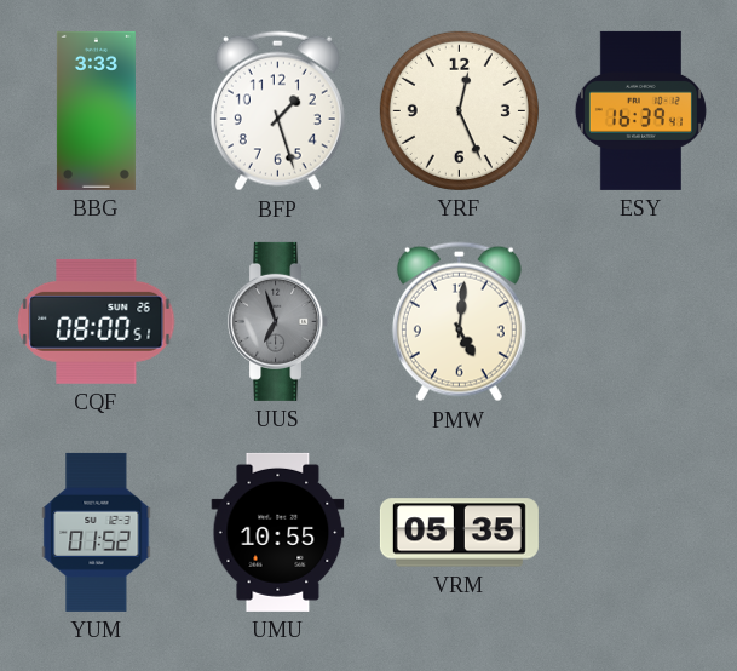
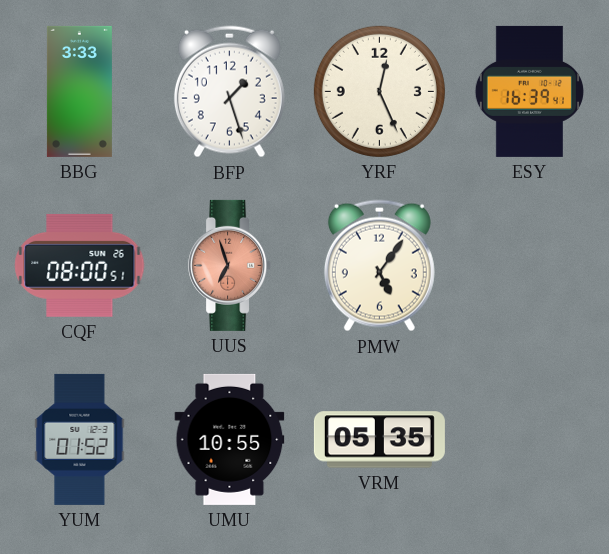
UUS dial: grey -> salmon
PMW: 5:01 -> 5:06
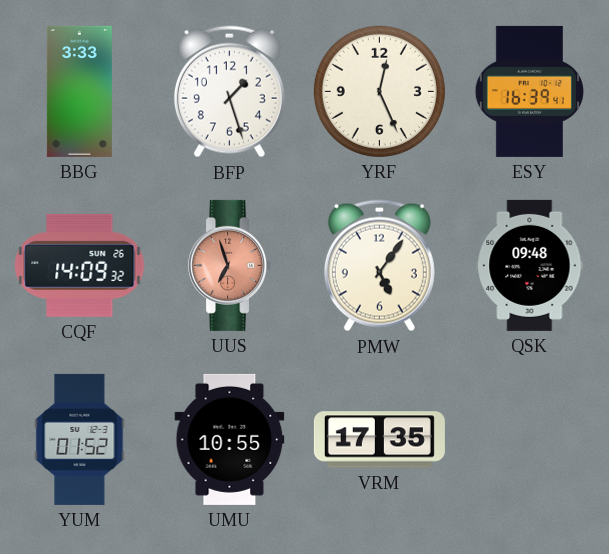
CQF: 08:00 -> 14:09
QSK: none -> 09:48
VRM: 05:35 -> 17:35
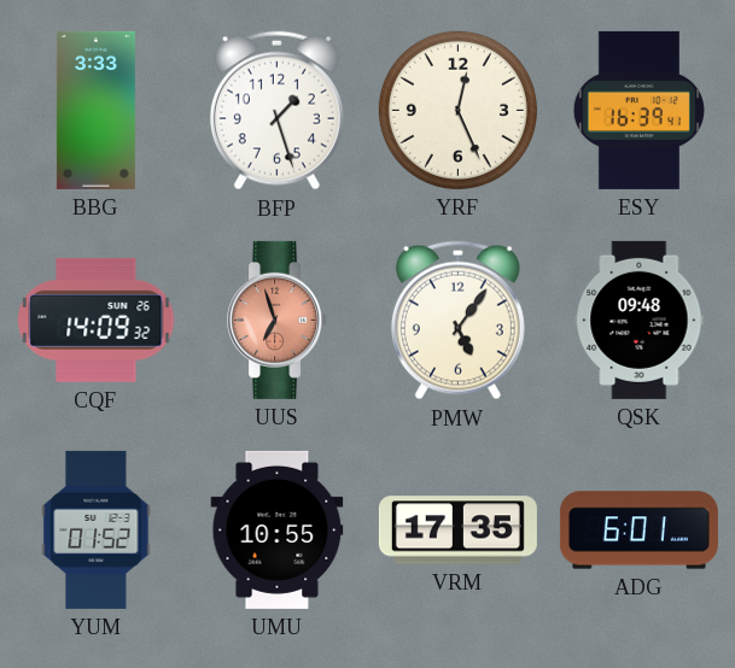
ADG: none -> 6:01
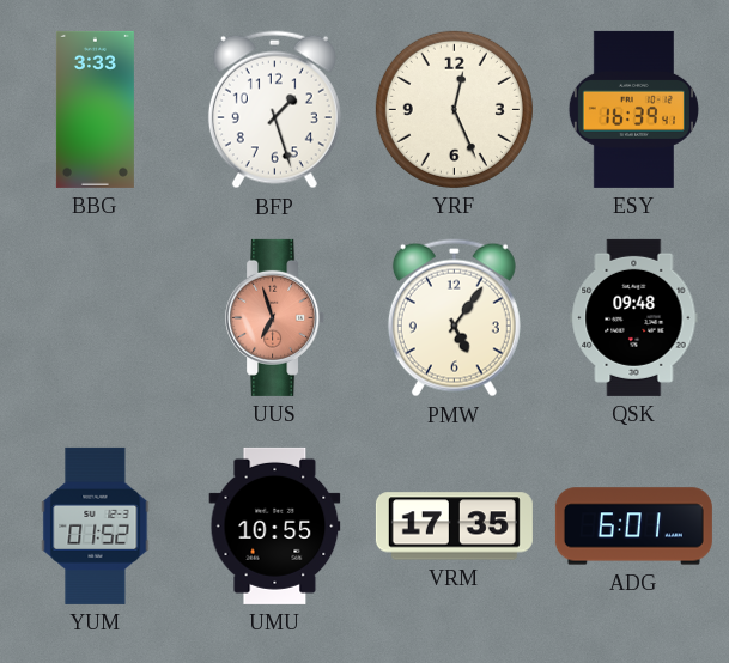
CQF: 14:09 -> none
